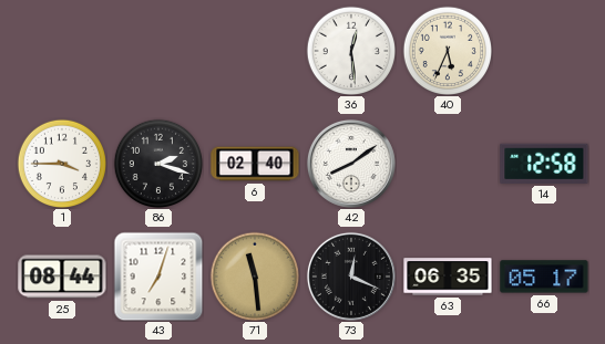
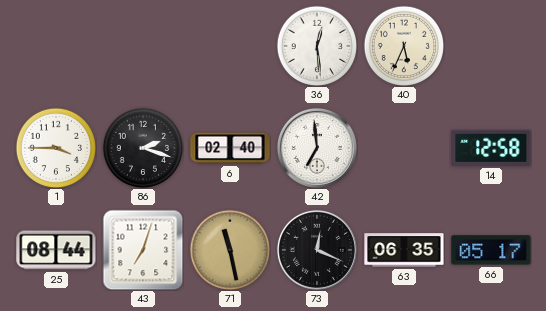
42: 8:09 -> 6:59
71: 11:29 -> 11:28
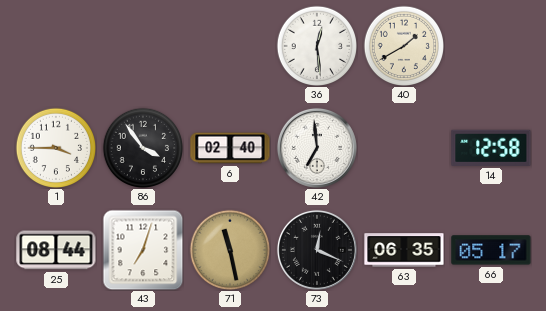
40: 5:34 -> 1:40
86: 2:18 -> 3:54
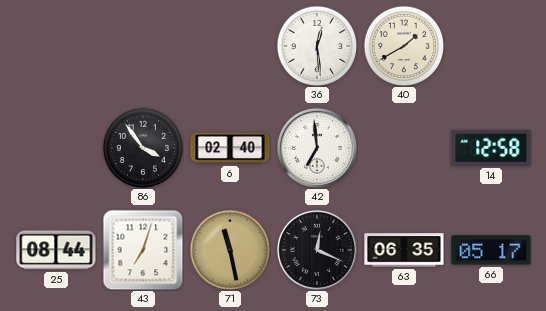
1: 3:45 -> none
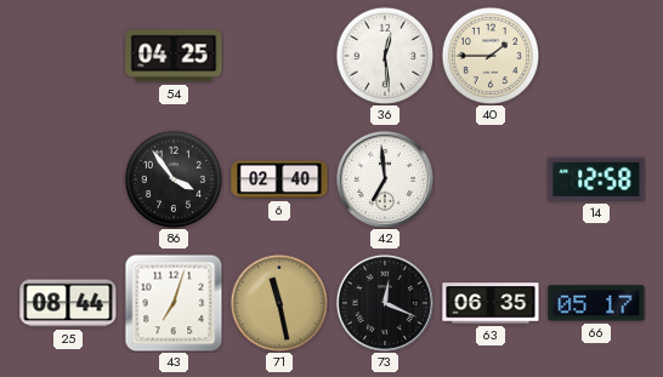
54: none -> 04:25
40: 1:40 -> 1:45
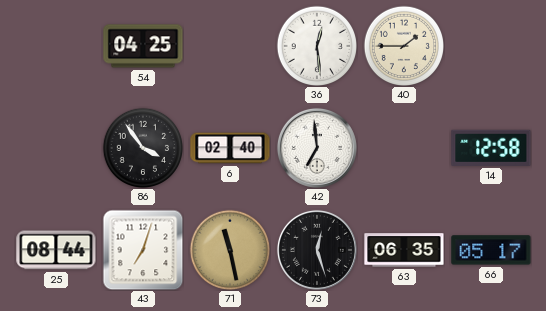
73: 12:19 -> 12:27
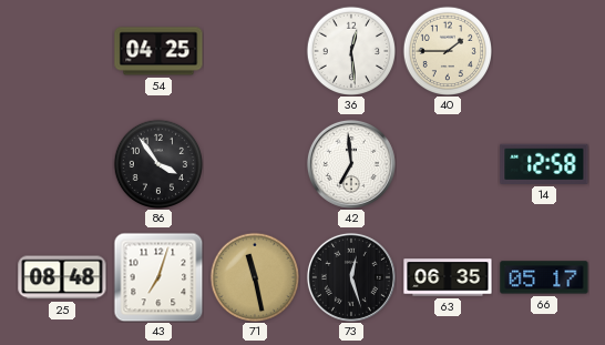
6: 02:40 -> none
25: 08:44 -> 08:48
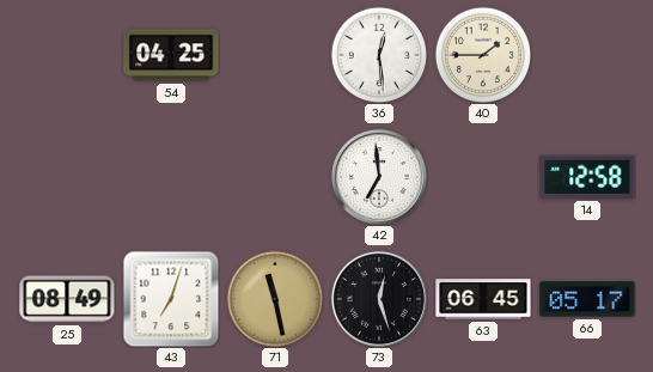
86: 3:54 -> none
25: 08:48 -> 08:49
63: 06:35 -> 06:45
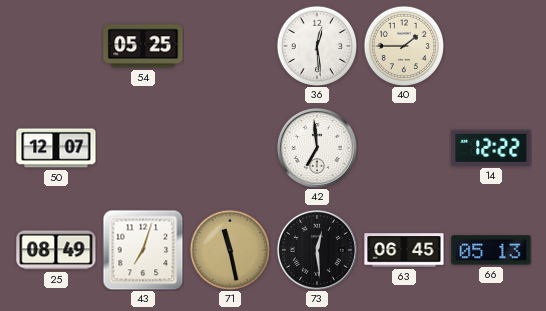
54: 04:25 -> 05:25
50: none -> 12:07
14: 12:58 -> 12:22
73: 12:27 -> 12:29
66: 05:17 -> 05:13
